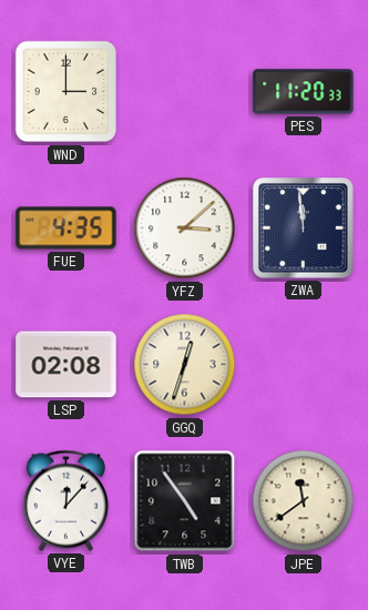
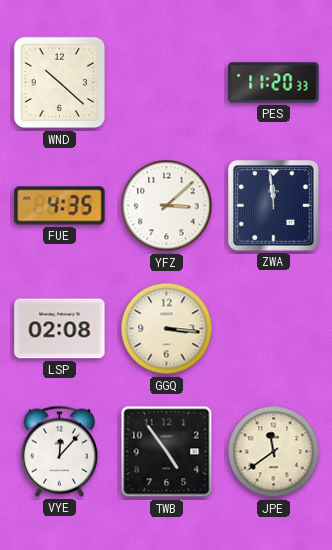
WND: 3:00 -> 10:22
GGQ: 12:33 -> 3:16
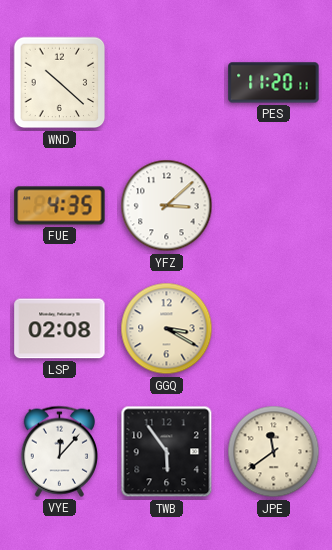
PES: 11:20:33 -> 11:20:11
ZWA: 11:59 -> none
GGQ: 3:16 -> 3:20
TWB: 4:54 -> 5:54
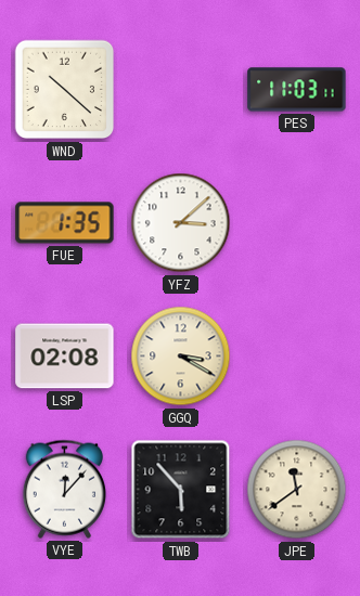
PES: 11:20 -> 11:03
FUE: 4:35 -> 1:35
TWB: 5:54 -> 5:53
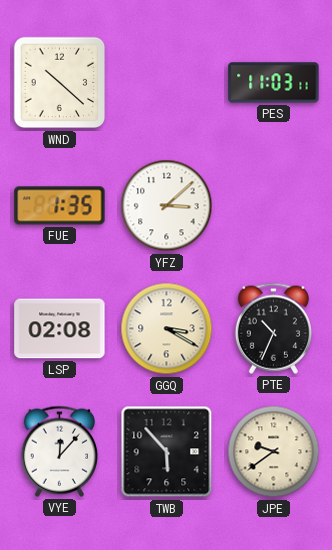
PTE: none -> 10:34
JPE: 11:39 -> 9:39
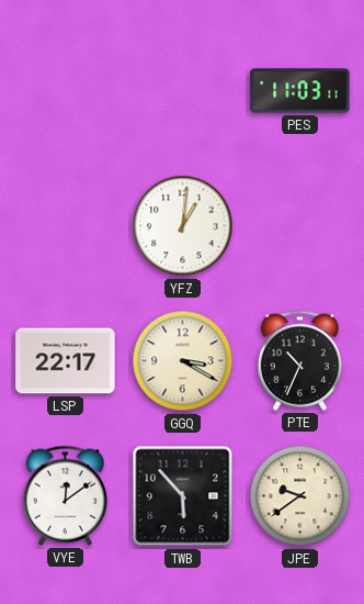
WND: 10:22 -> none
FUE: 1:35 -> none
YFZ: 3:08 -> 1:01
LSP: 02:08 -> 22:17
VYE: 12:07 -> 12:09
